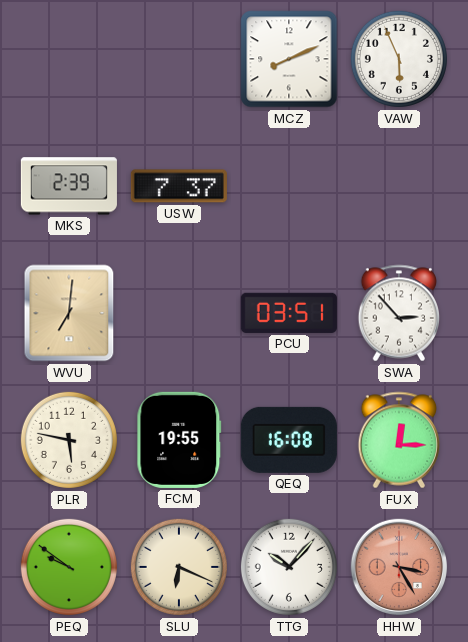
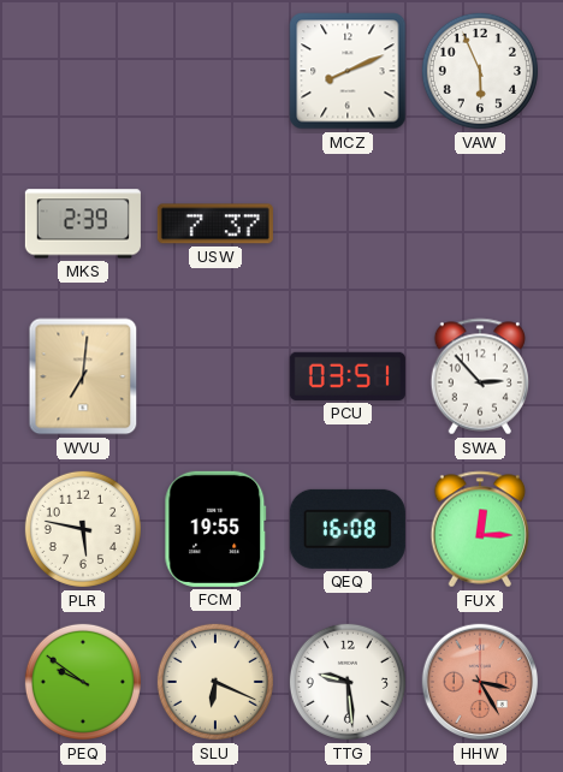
TTG: 10:07 -> 9:29
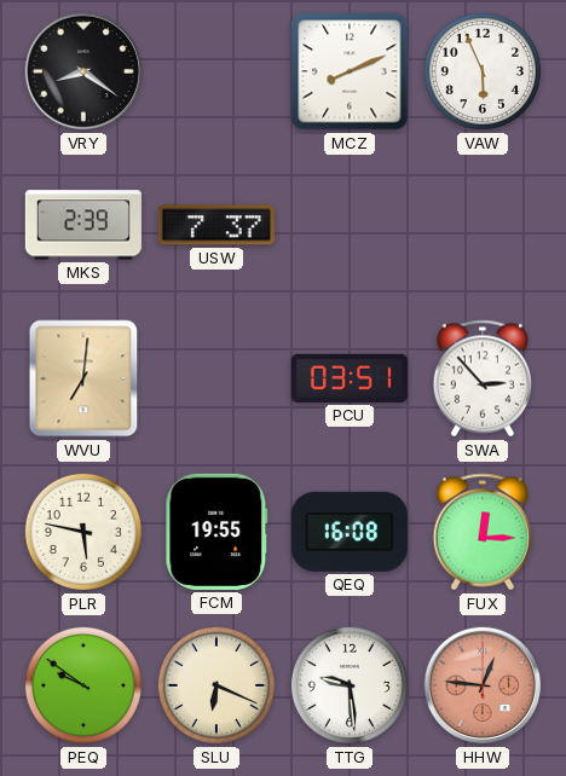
VRY: none -> 8:21
HHW: 3:25 -> 12:46
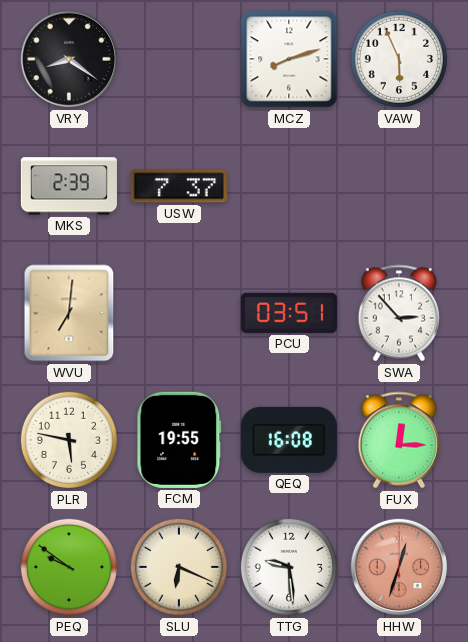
MCZ: 8:11 -> 8:12
HHW: 12:46 -> 12:33
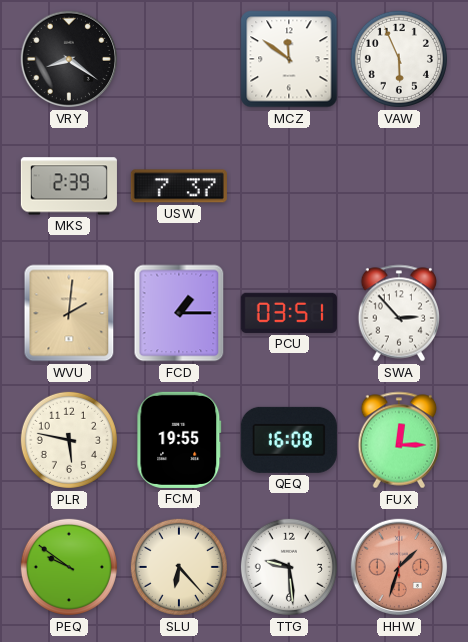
MCZ: 8:12 -> 11:51
WVU: 7:01 -> 2:01
FCD: none -> 1:15
SLU: 6:19 -> 6:23
HHW: 12:33 -> 1:33
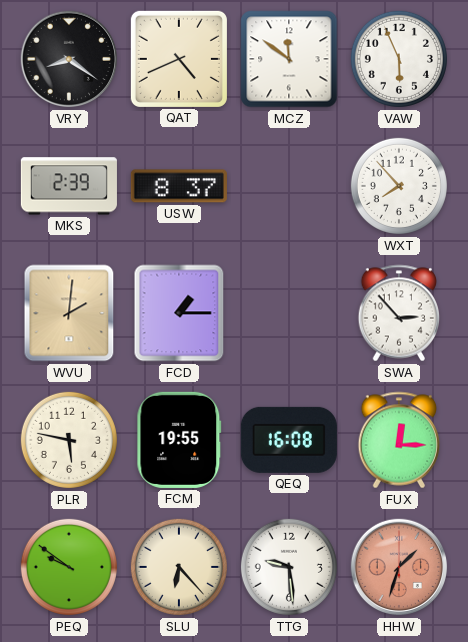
QAT: none -> 4:41
USW: 7:37 -> 8:37
WXT: none -> 7:53
PCU: 03:51 -> none
